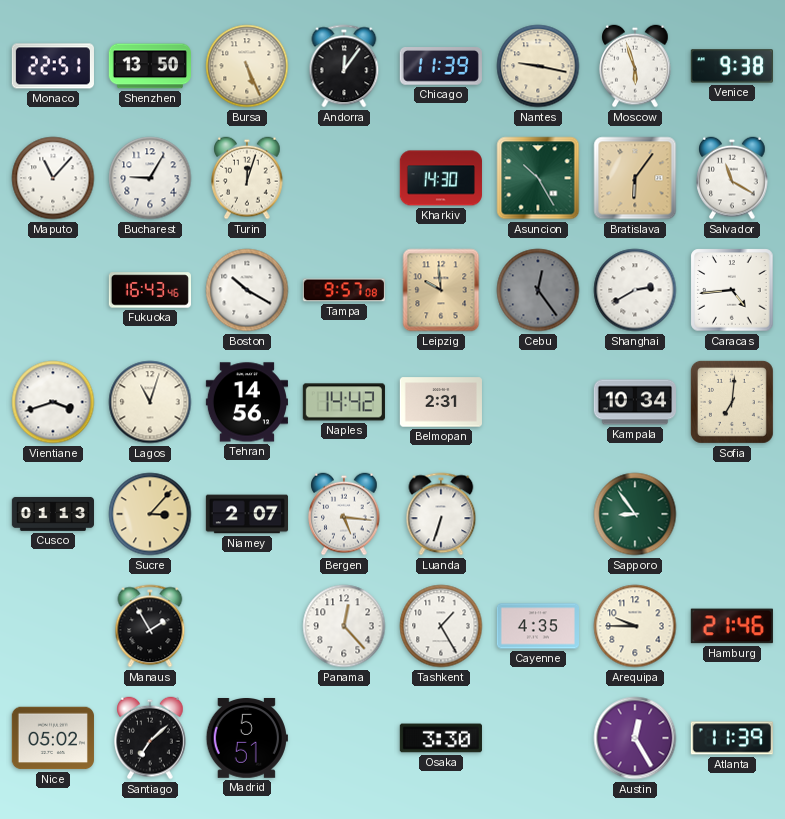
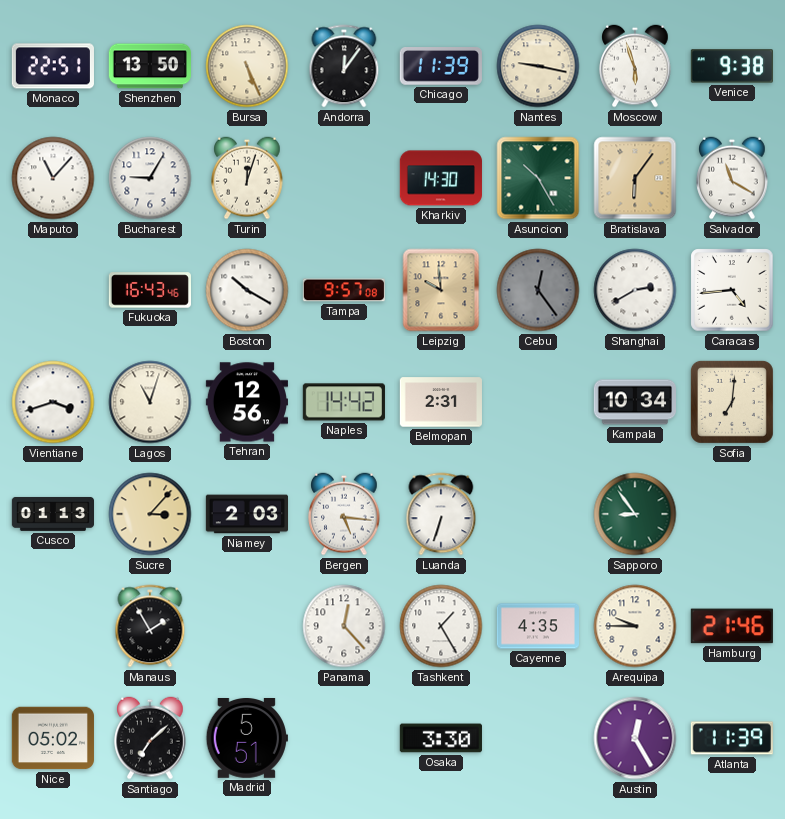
Tehran: 14:56 -> 12:56
Niamey: 2:07 -> 2:03
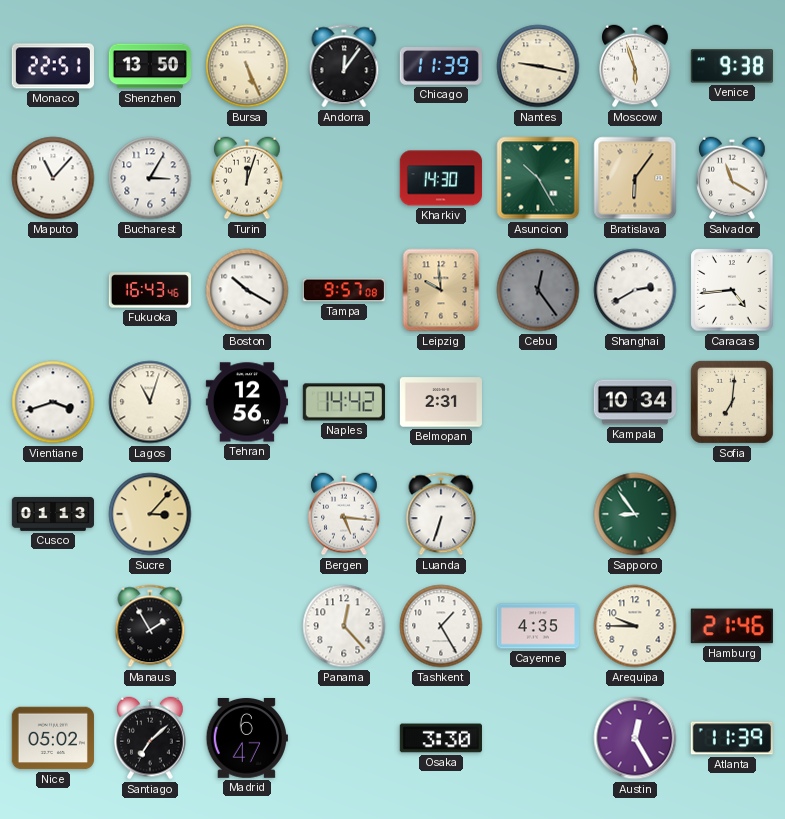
Bucharest: 9:05 -> 3:05
Niamey: 2:03 -> none
Madrid: 5:51 -> 6:47
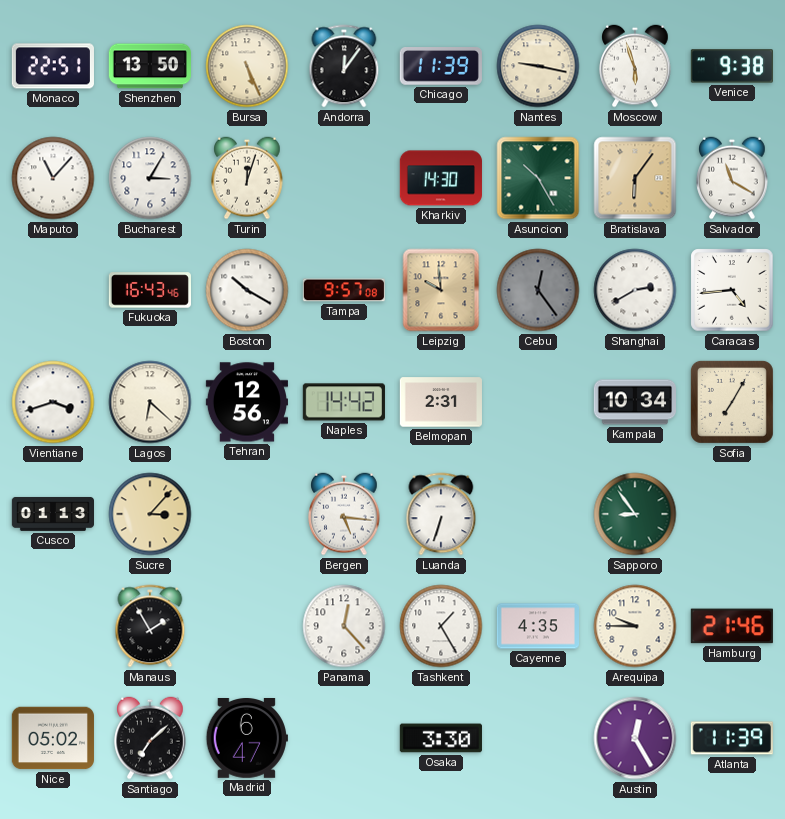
Lagos: 11:03 -> 6:22
Sofia: 7:01 -> 7:05
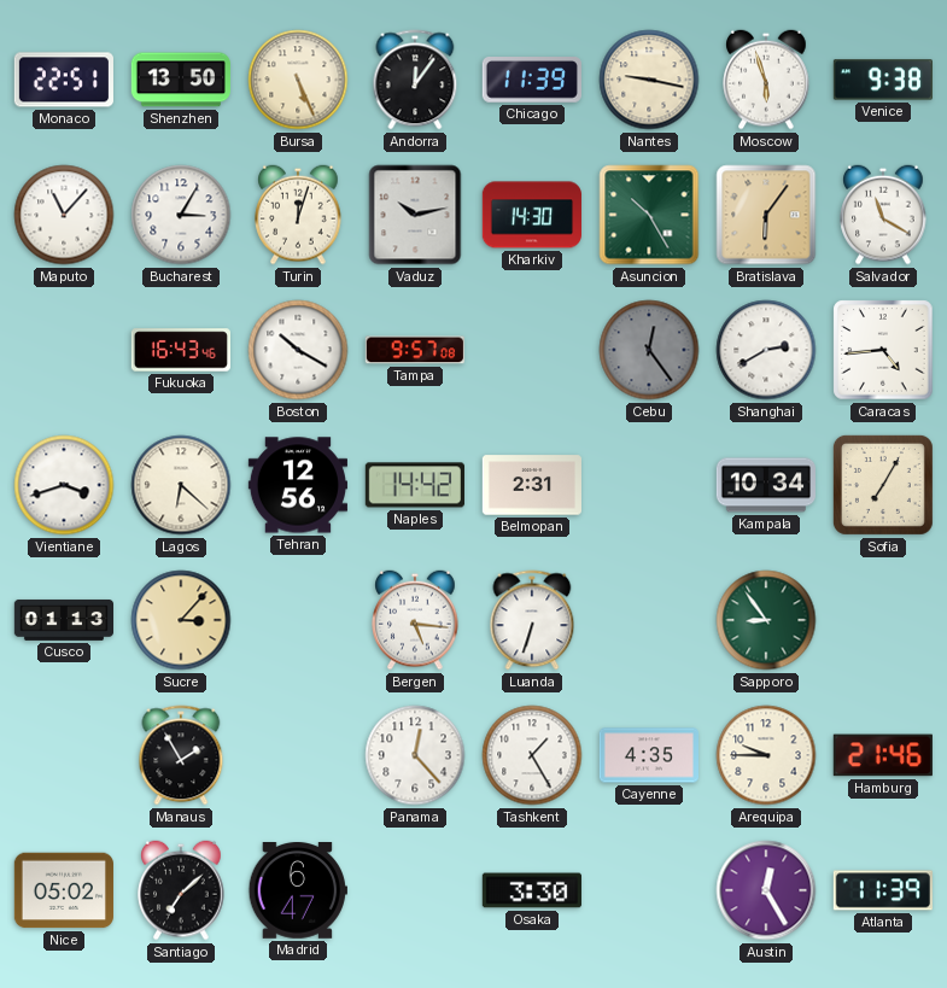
Vaduz: none -> 10:13
Leipzig: 9:59 -> none
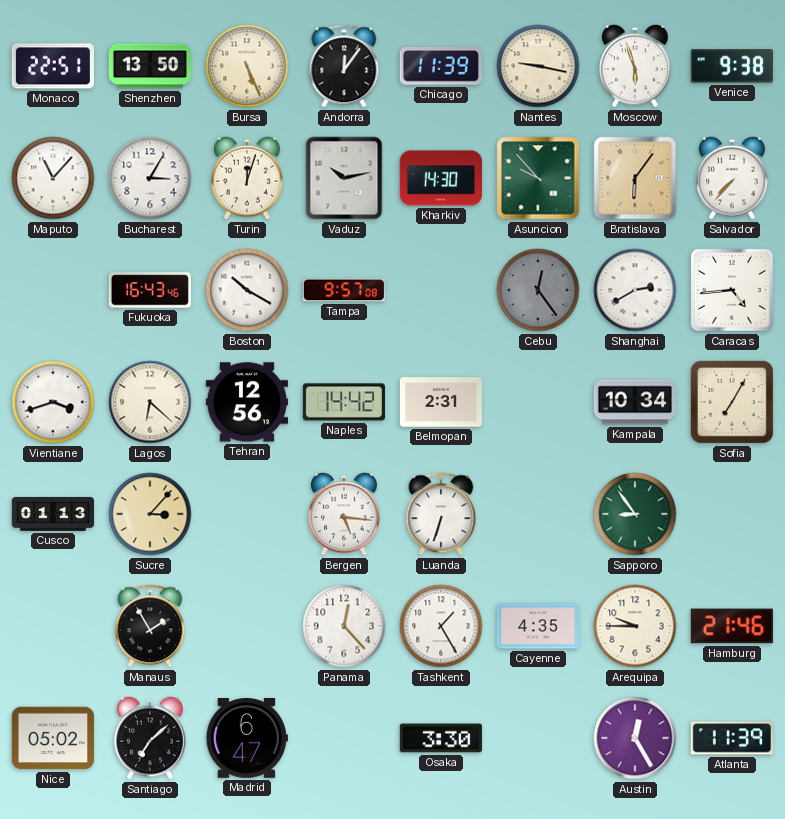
Asuncion: 10:25 -> 9:53
Salvador: 11:20 -> 7:37
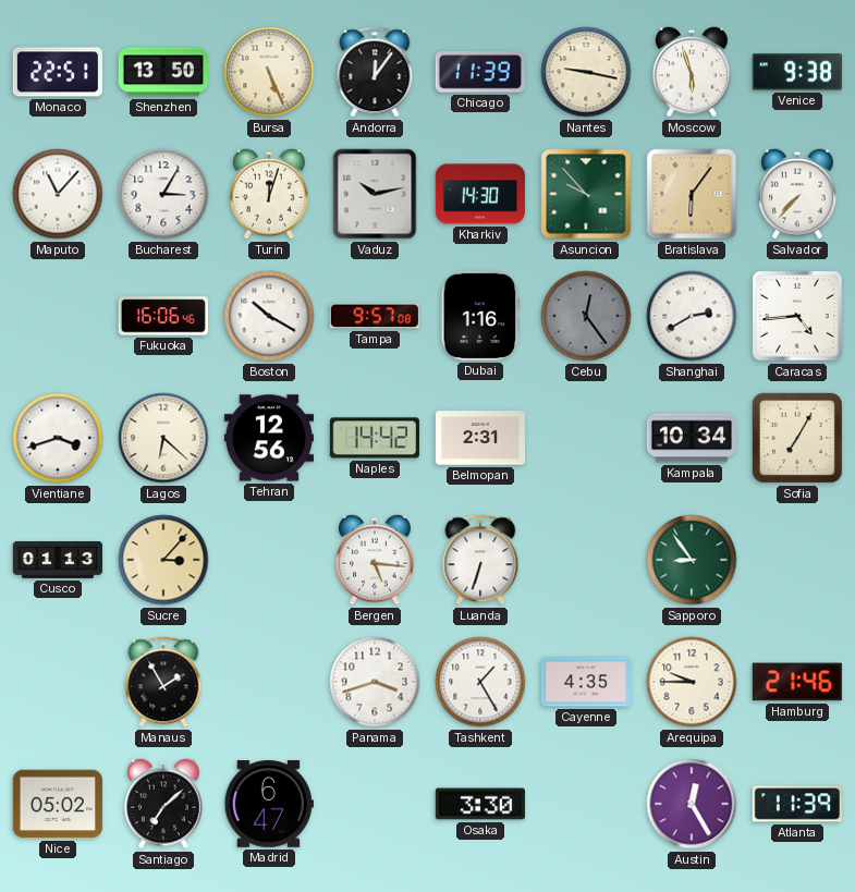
Fukuoka: 16:43 -> 16:06
Dubai: none -> 1:16
Panama: 12:23 -> 3:42
